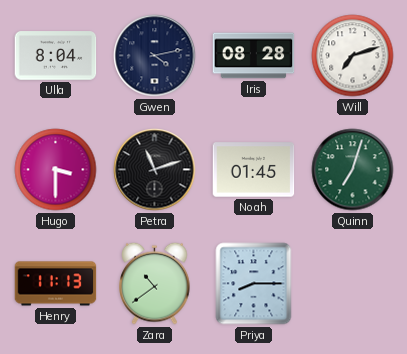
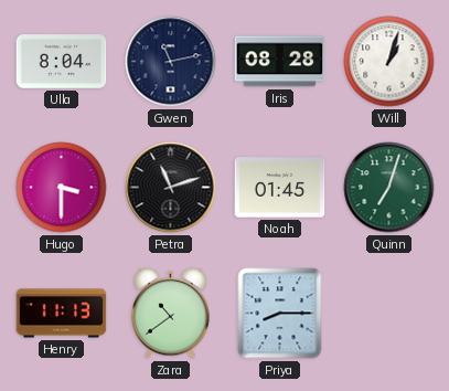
Gwen: 4:13 -> 11:13
Will: 7:12 -> 1:03
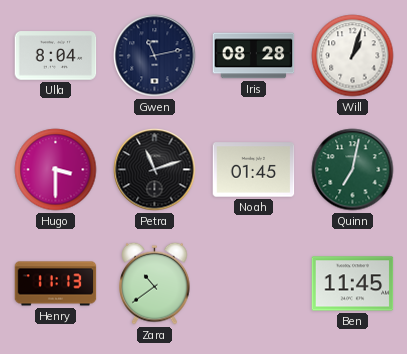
Quinn: 7:03 -> 7:02
Priya: 8:15 -> none
Ben: none -> 11:45
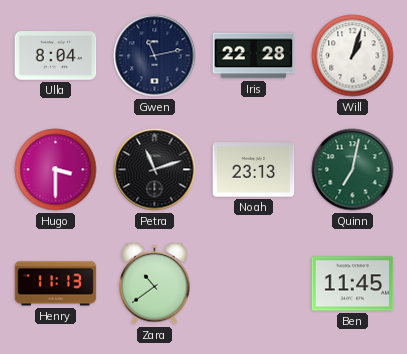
Iris: 08:28 -> 22:28
Noah: 01:45 -> 23:13
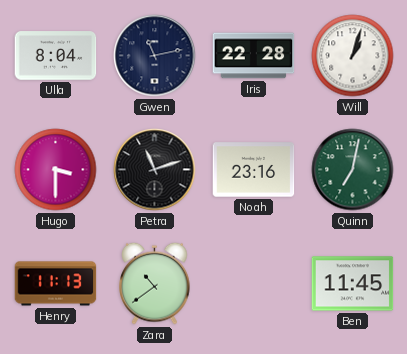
Noah: 23:13 -> 23:16
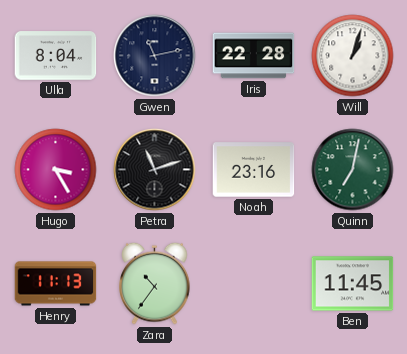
Hugo: 3:30 -> 3:25
Zara: 10:39 -> 10:36
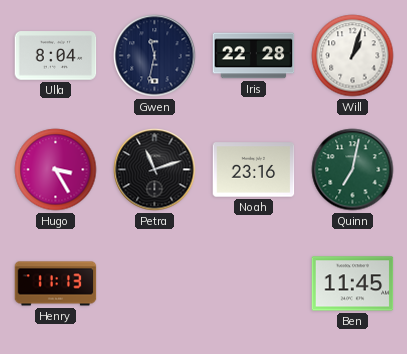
Gwen: 11:13 -> 11:32
Zara: 10:36 -> none
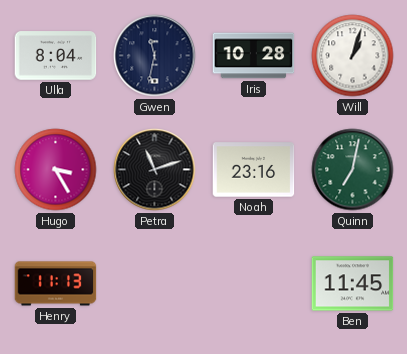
Iris: 22:28 -> 10:28
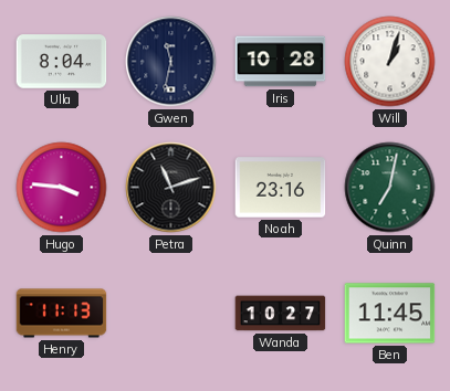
Hugo: 3:25 -> 3:46
Wanda: none -> 10:27
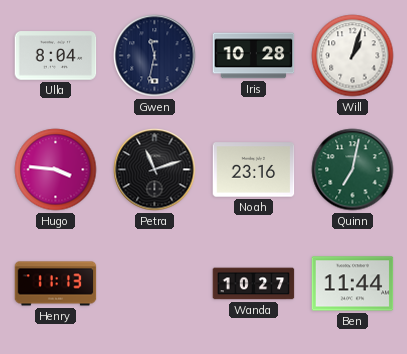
Ben: 11:45 -> 11:44
